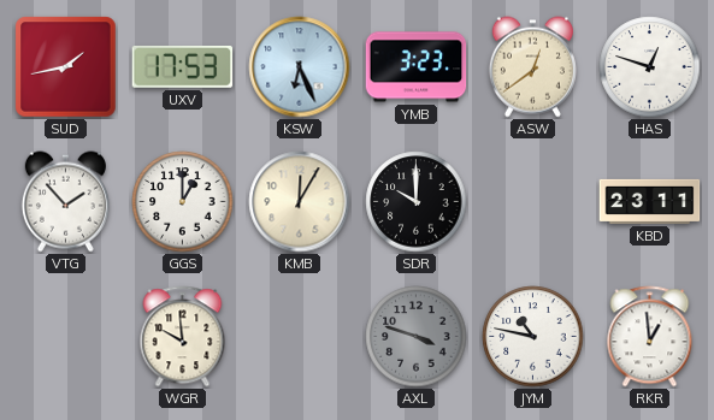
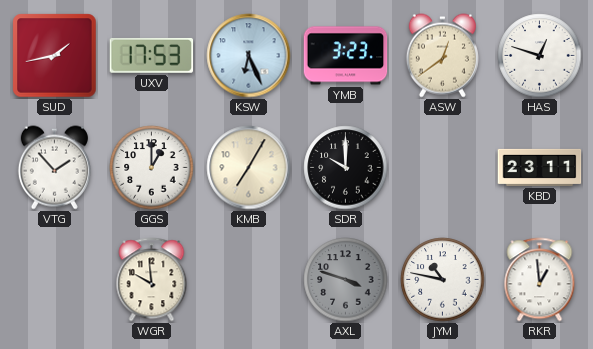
KMB: 12:05 -> 7:05
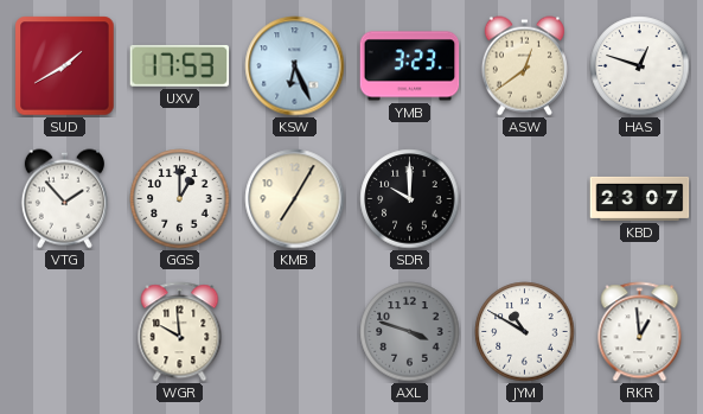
SUD: 1:43 -> 1:40
KBD: 23:11 -> 23:07
JYM: 10:47 -> 10:50
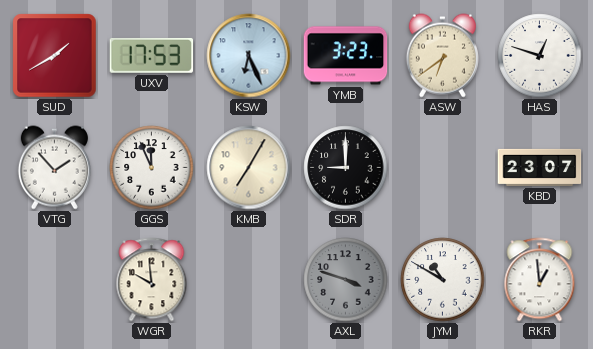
ASW: 12:39 -> 6:39
GGS: 1:00 -> 11:56
SDR: 10:00 -> 9:00
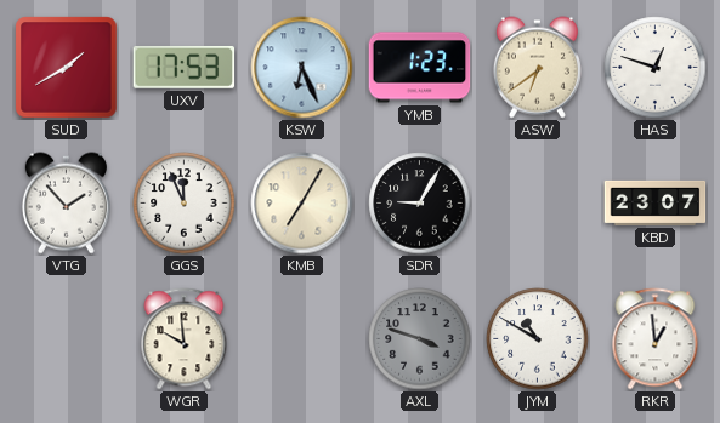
YMB: 3:23 -> 1:23
SDR: 9:00 -> 9:05
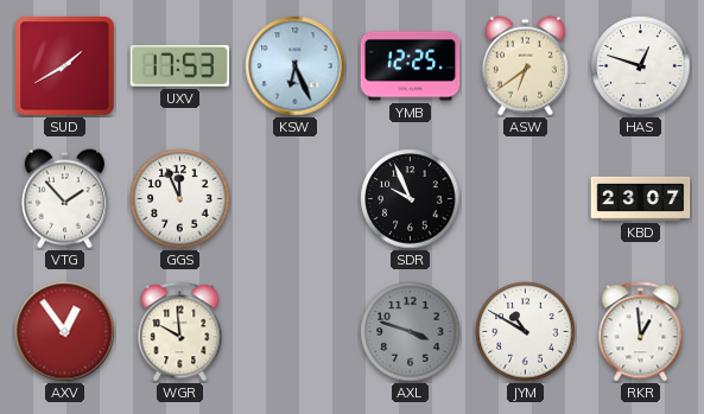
YMB: 1:23 -> 12:25
KMB: 7:05 -> none
SDR: 9:05 -> 9:56
AXV: none -> 12:54
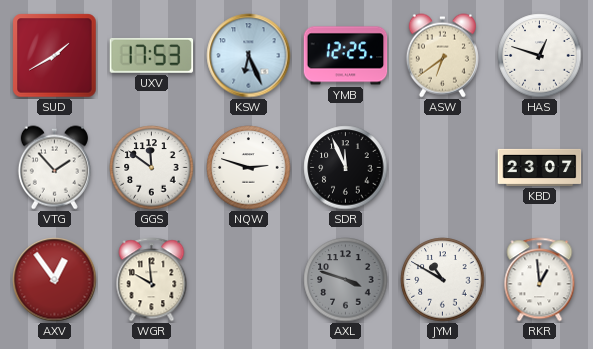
GGS: 11:56 -> 11:51
NQW: none -> 2:48
SDR: 9:56 -> 11:56
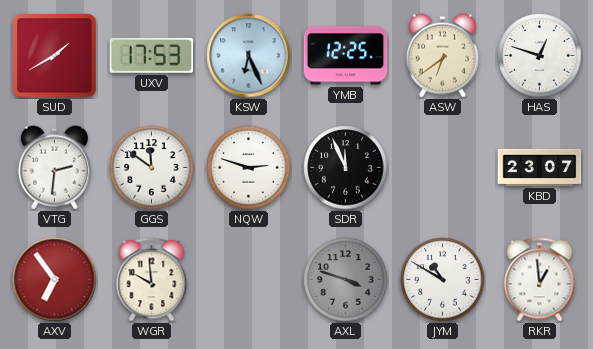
VTG: 1:53 -> 2:31
AXV: 12:54 -> 6:54
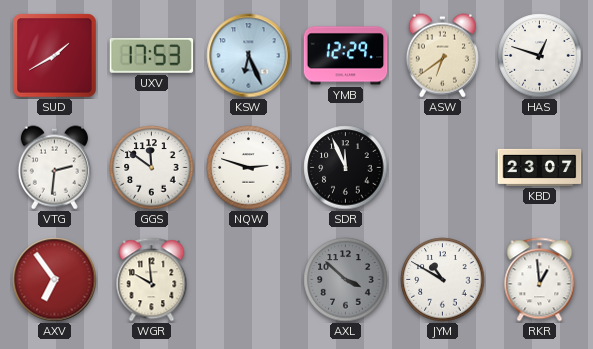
YMB: 12:25 -> 12:29
AXL: 3:48 -> 3:52
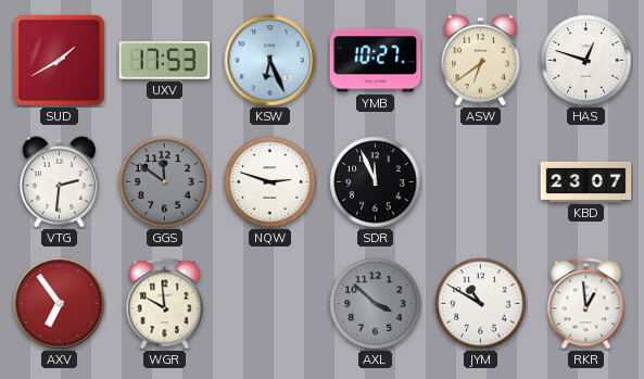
YMB: 12:29 -> 10:27
GGS dial: white -> grey
